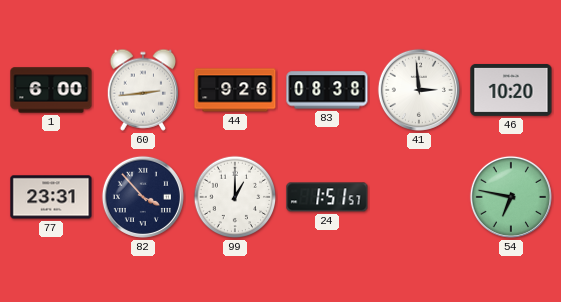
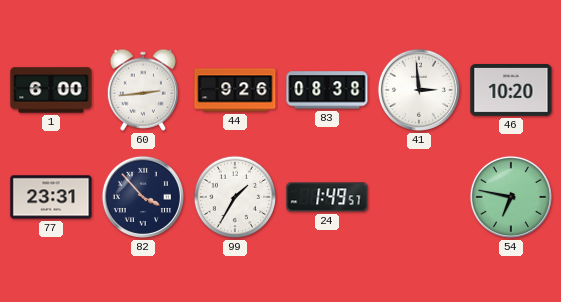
99: 1:00 -> 1:35
24: 1:51 -> 1:49
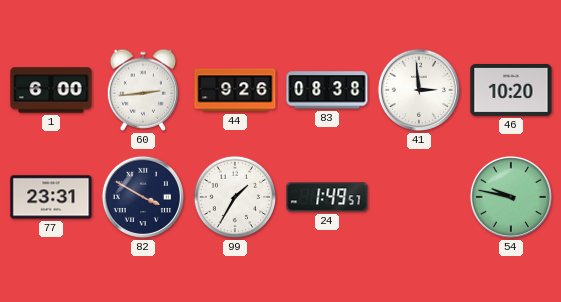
82: 3:53 -> 3:50
54: 6:47 -> 9:47
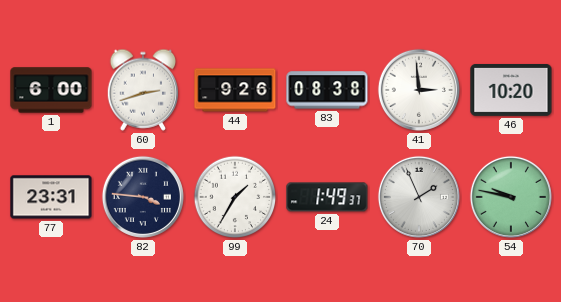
60: 2:44 -> 2:42
82: 3:50 -> 3:46
24: 1:49:57 -> 1:49:37
70: none -> 1:56
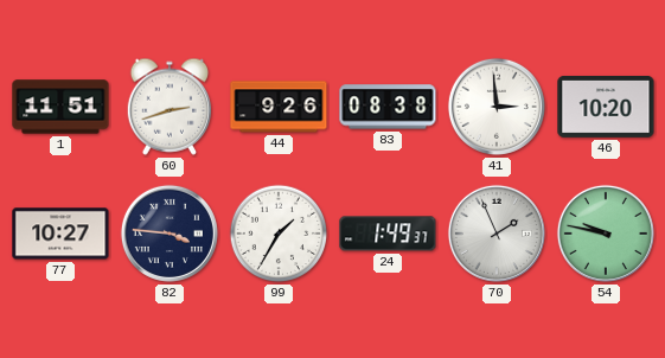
1: 6:00 -> 11:51
77: 23:31 -> 10:27
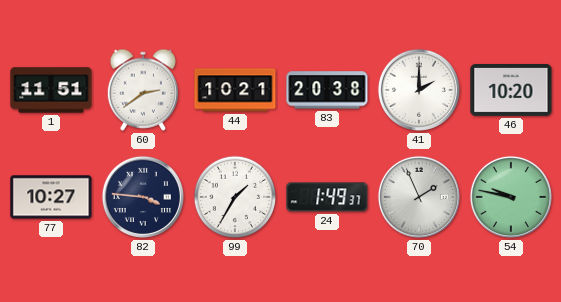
60: 2:42 -> 2:39
44: 9:26 -> 10:21
83: 08:38 -> 20:38
41: 2:59 -> 2:00
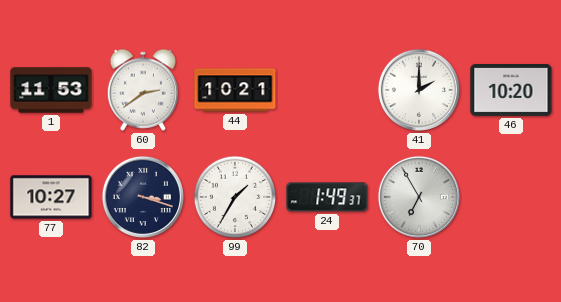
1: 11:51 -> 11:53
83: 20:38 -> none
82: 3:46 -> 3:18
70: 1:56 -> 6:55
54: 9:47 -> none
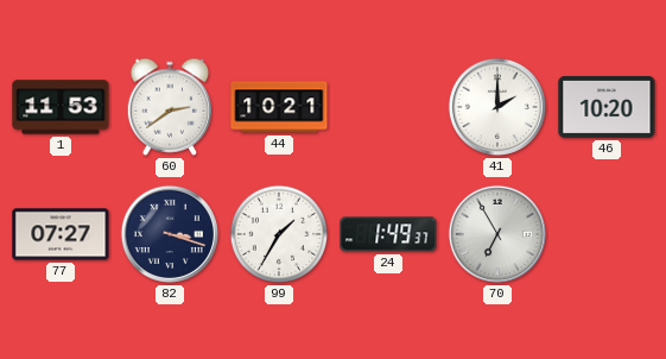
77: 10:27 -> 07:27
